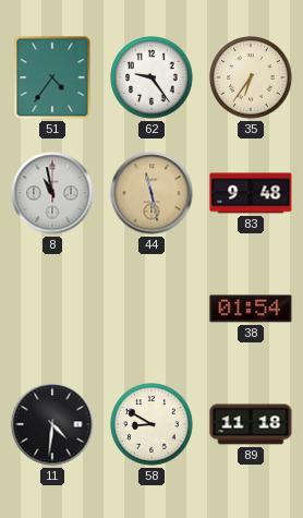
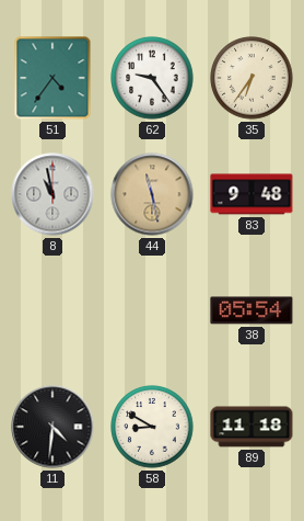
38: 01:54 -> 05:54
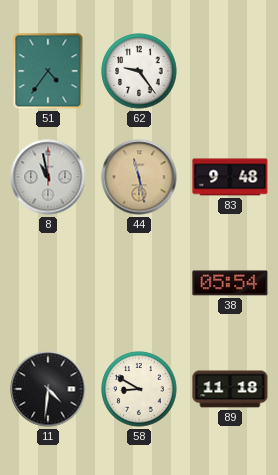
35: 6:36 -> none
